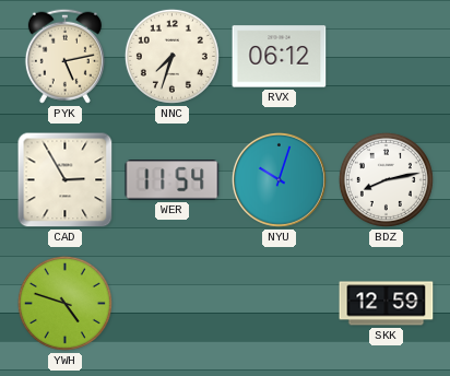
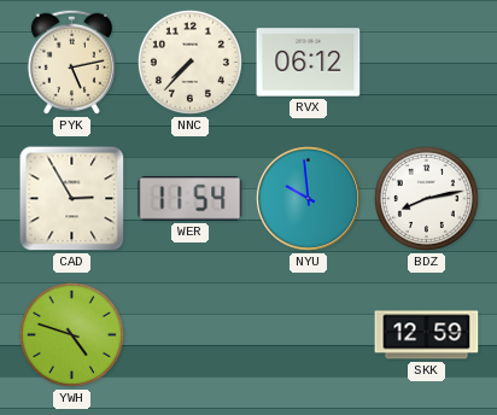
NNC: 7:33 -> 7:37
NYU: 10:03 -> 9:59
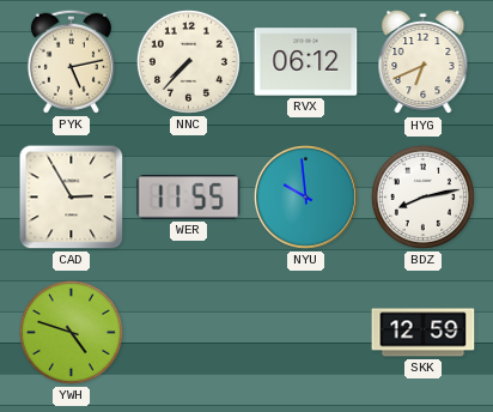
HYG: none -> 6:41
WER: 11:54 -> 11:55
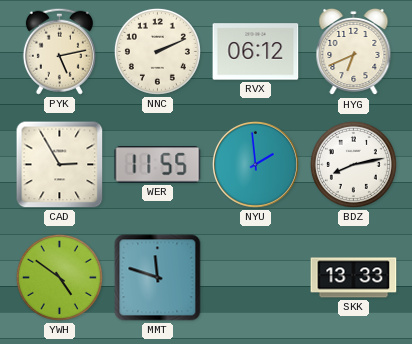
NNC: 7:37 -> 2:11
NYU: 9:59 -> 1:59
YWH: 4:48 -> 4:51
MMT: none -> 11:48
SKK: 12:59 -> 13:33
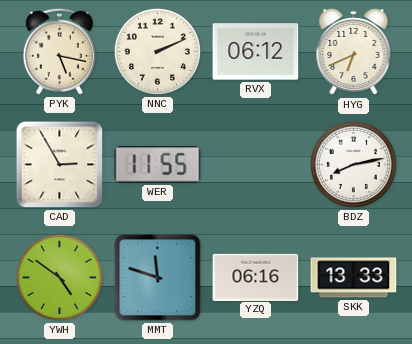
PYK: 5:13 -> 5:17
NYU: 1:59 -> none
YZQ: none -> 06:16
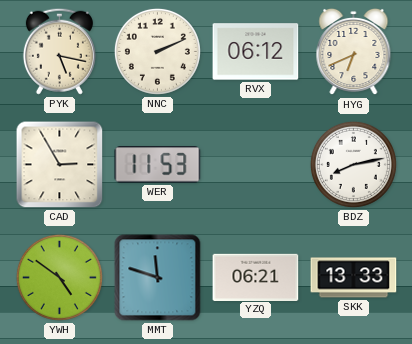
WER: 11:55 -> 11:53
YZQ: 06:16 -> 06:21
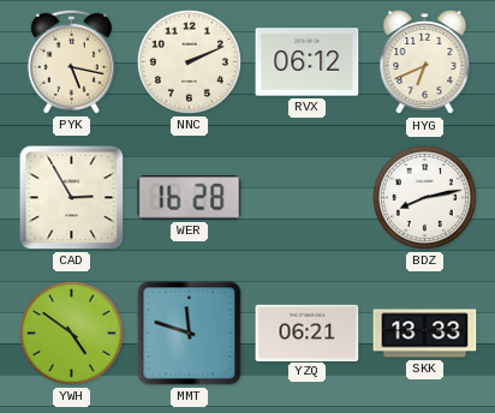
WER: 11:53 -> 16:28
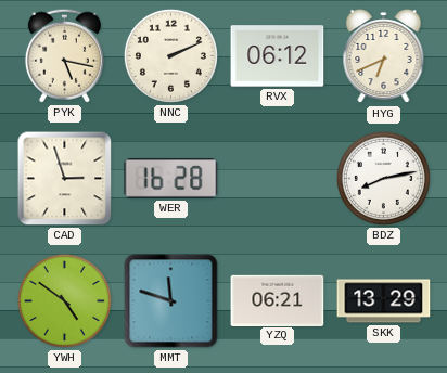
CAD: 2:55 -> 2:57
SKK: 13:33 -> 13:29
